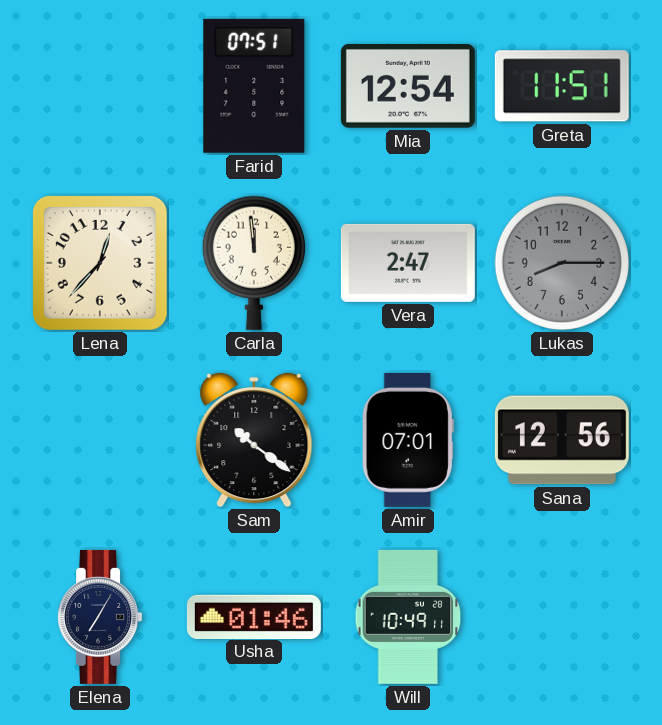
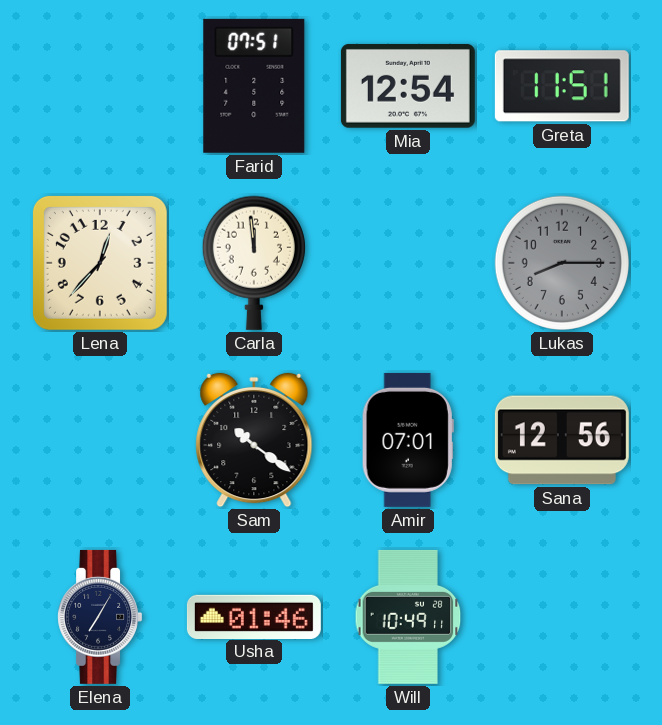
Vera: 2:47 -> none
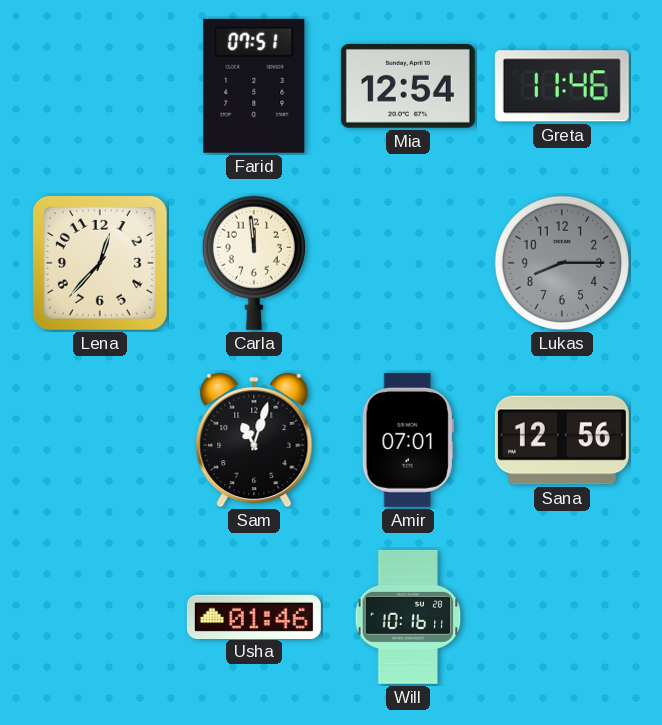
Greta: 11:51 -> 11:46
Sam: 10:21 -> 11:03
Elena: 7:05 -> none
Will: 10:49 -> 10:16
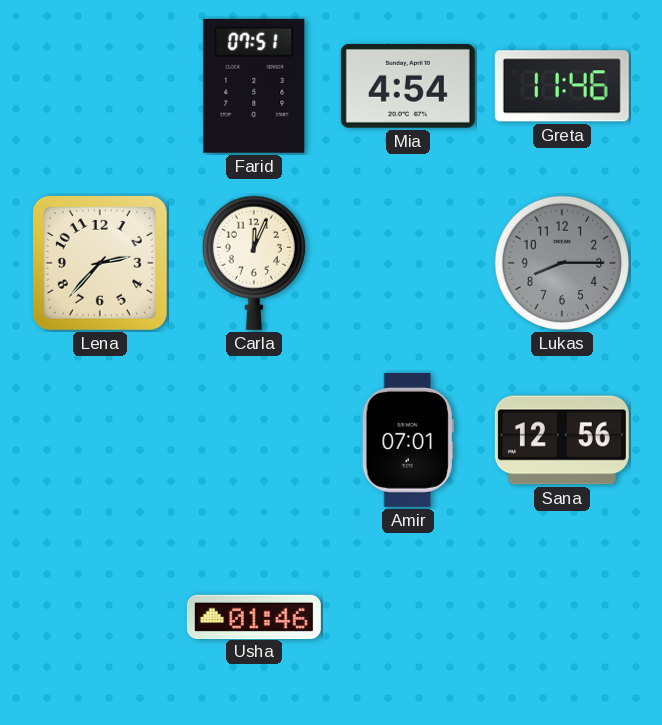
Mia: 12:54 -> 4:54
Lena: 12:37 -> 2:37
Carla: 11:59 -> 12:04
Sam: 11:03 -> none
Will: 10:16 -> none
